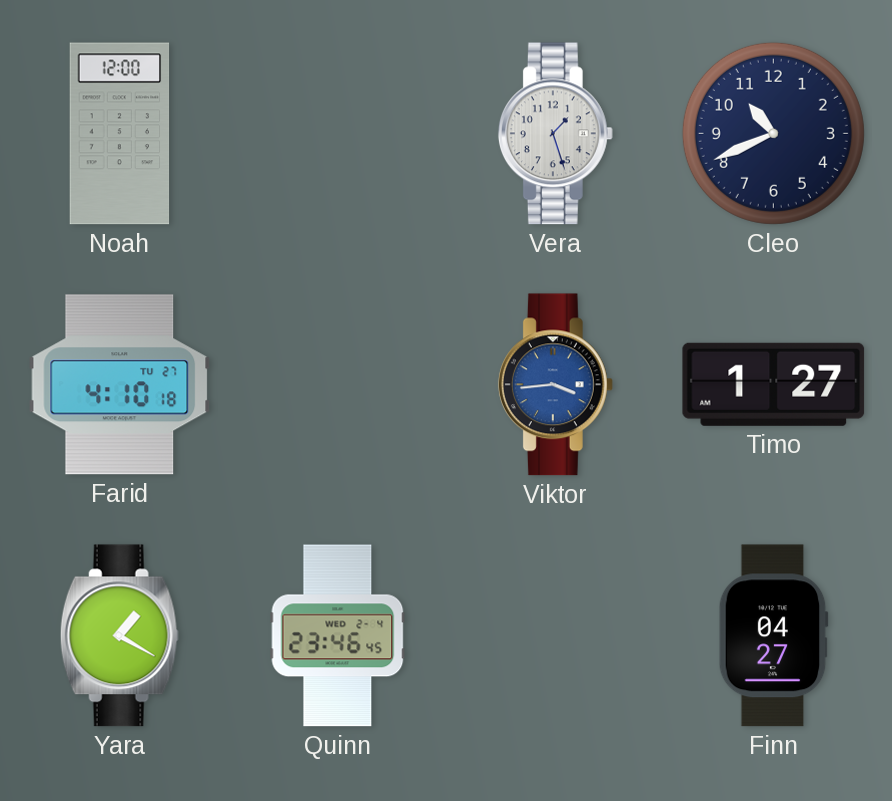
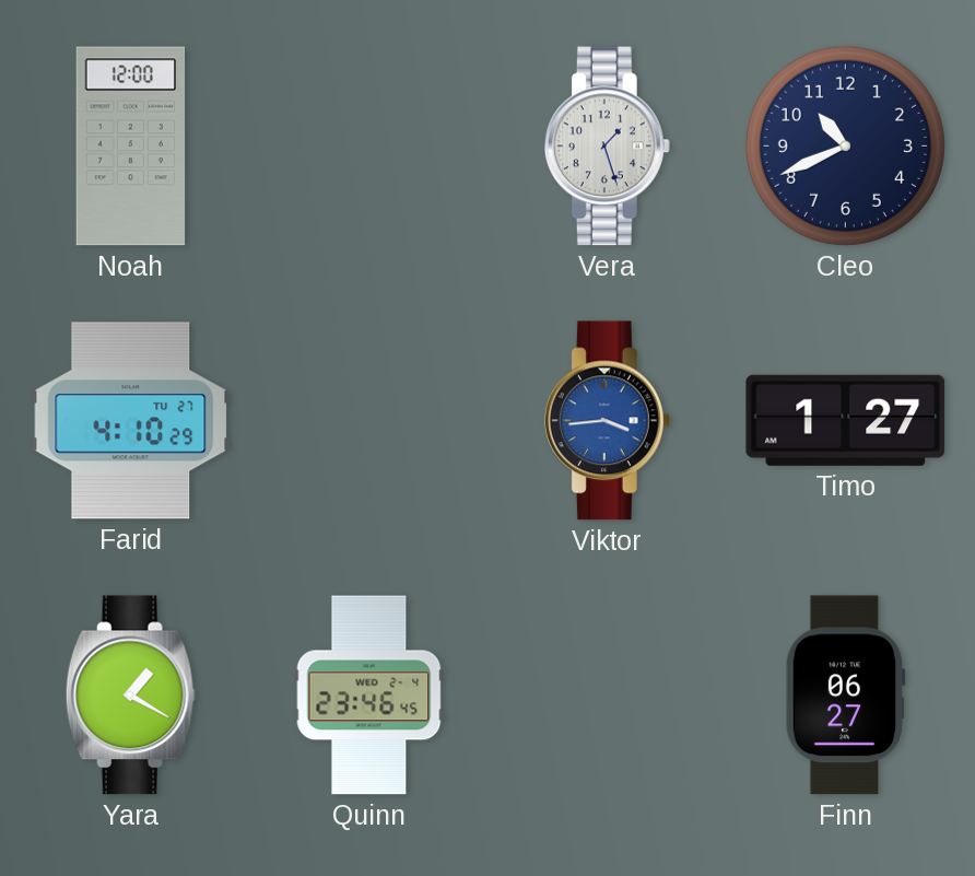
Farid: 4:10:18 -> 4:10:29
Finn: 04:27 -> 06:27
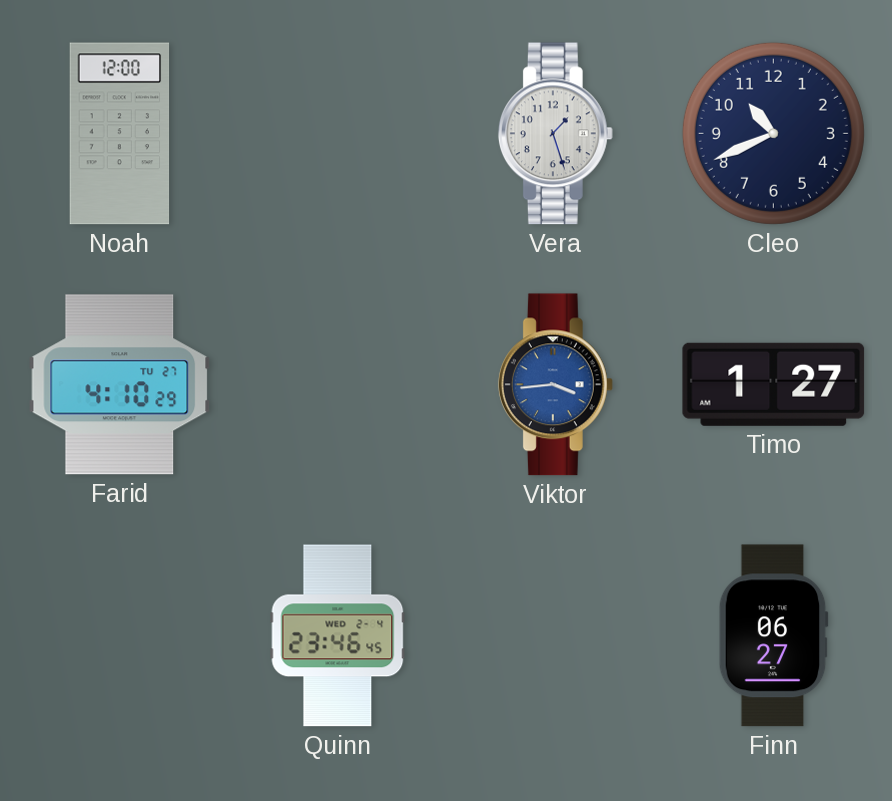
Yara: 1:20 -> none
